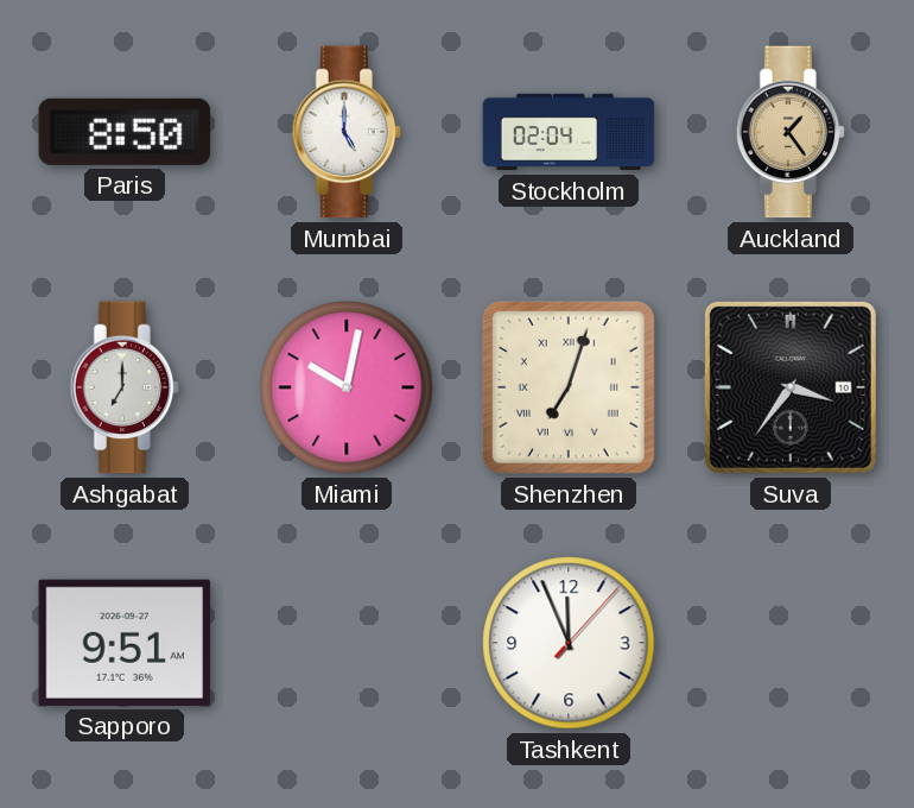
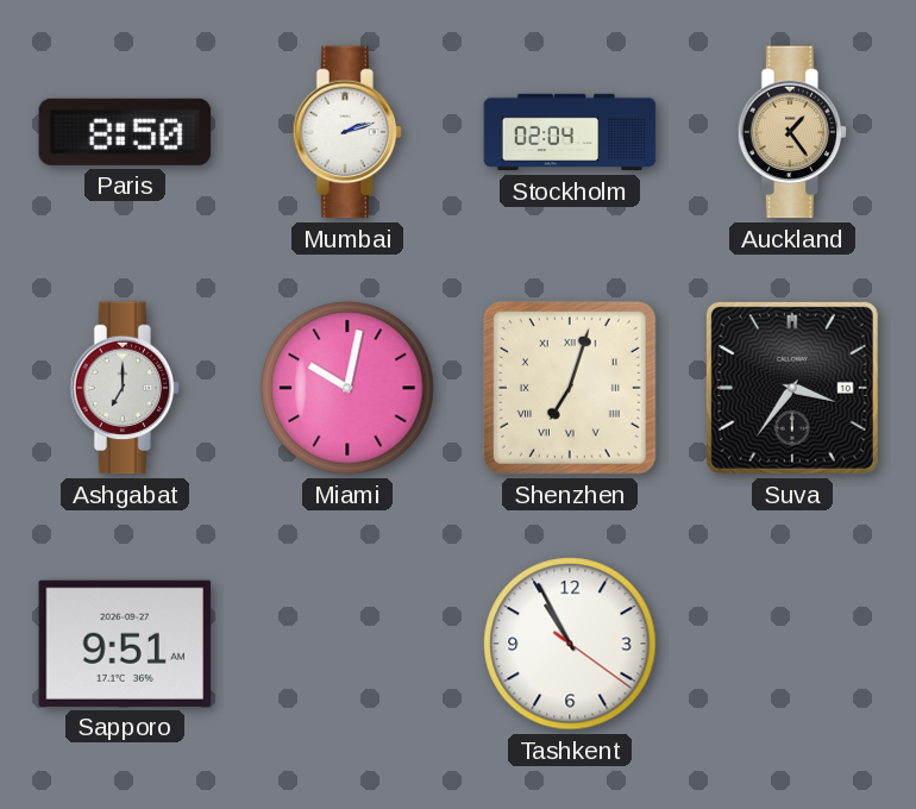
Mumbai: 5:00 -> 2:12
Tashkent: 11:56 -> 10:55
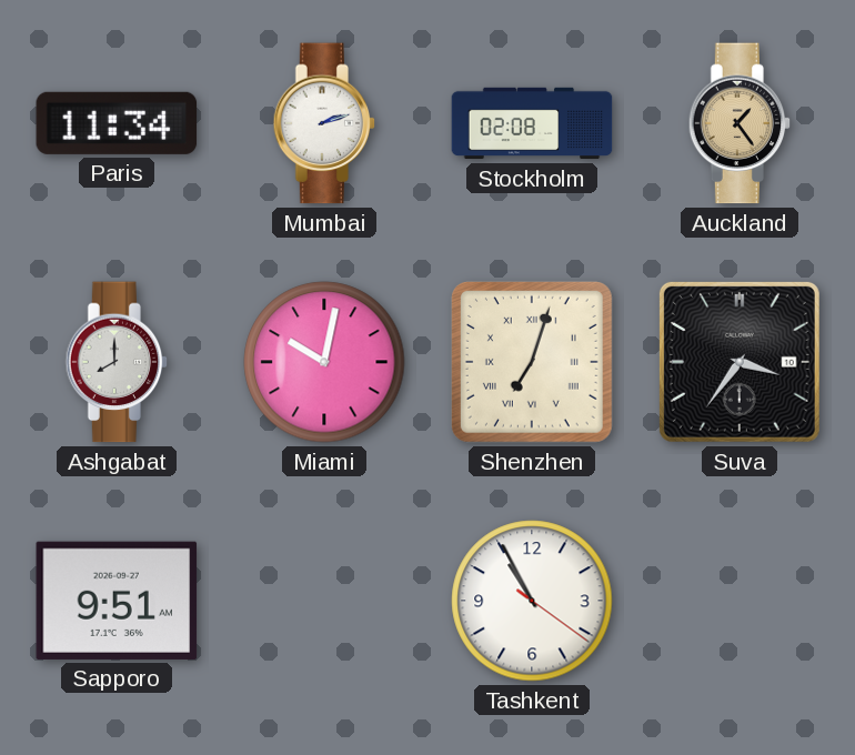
Paris: 8:50 -> 11:34
Stockholm: 02:04 -> 02:08
Ashgabat: 7:00 -> 8:00
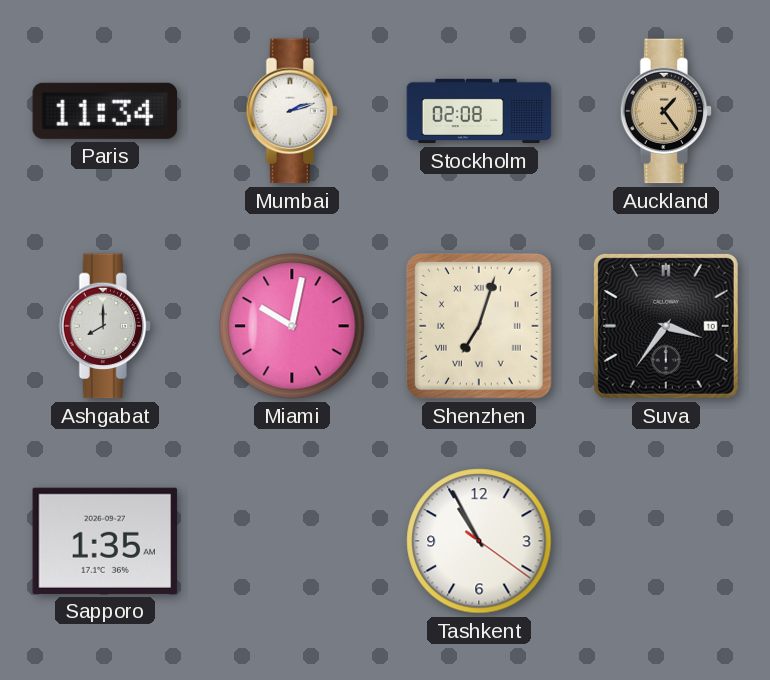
Sapporo: 9:51 -> 1:35
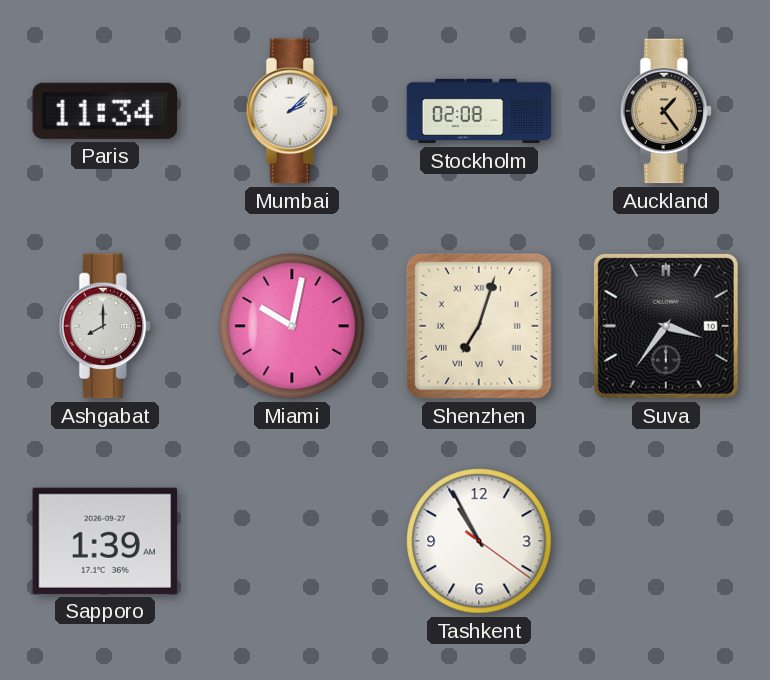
Mumbai: 2:12 -> 2:08
Sapporo: 1:35 -> 1:39
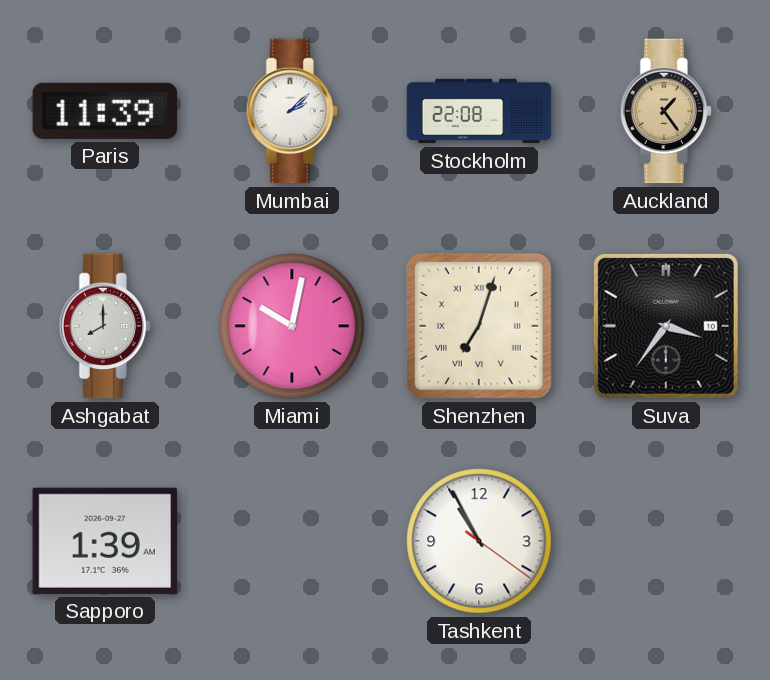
Paris: 11:34 -> 11:39
Stockholm: 02:08 -> 22:08
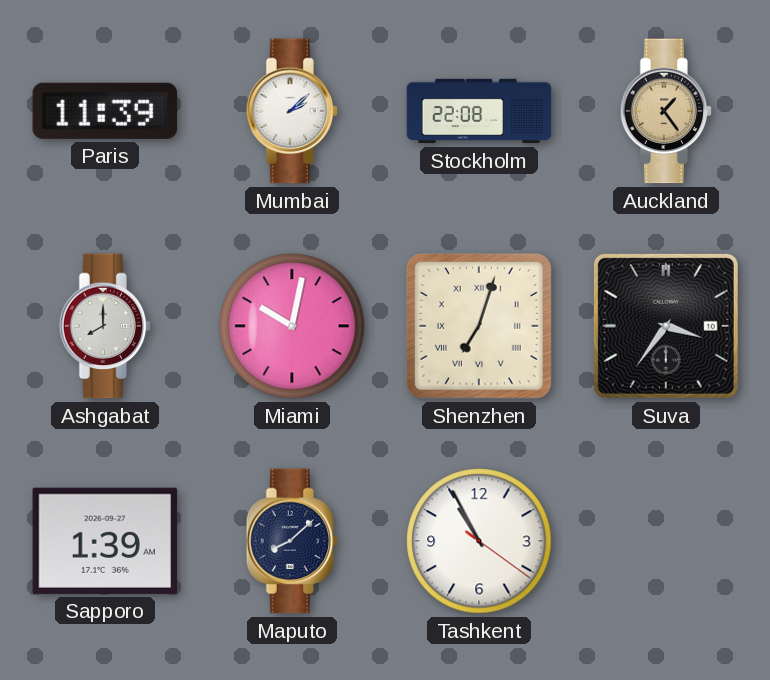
Maputo: none -> 8:08
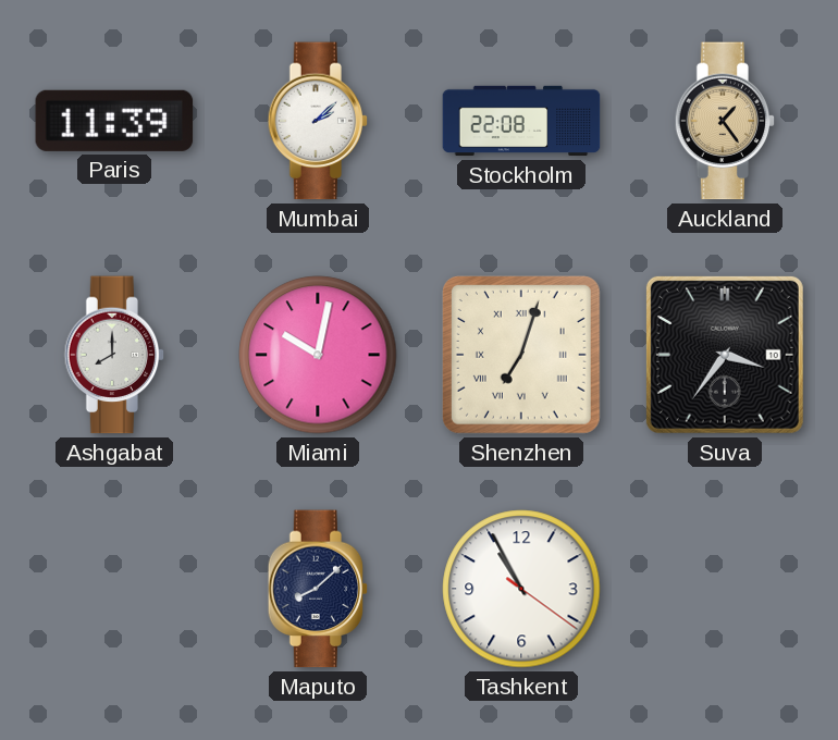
Sapporo: 1:39 -> none
